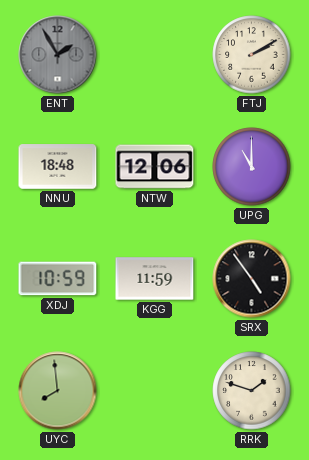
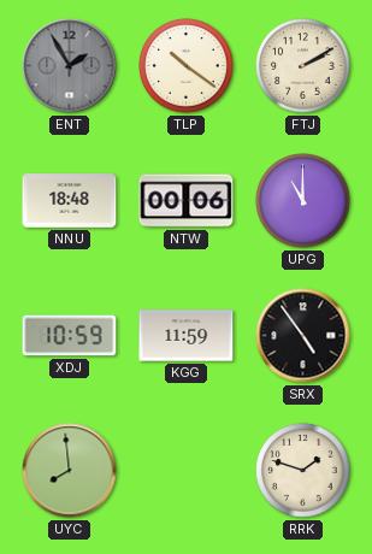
TLP: none -> 10:21
NTW: 12:06 -> 00:06
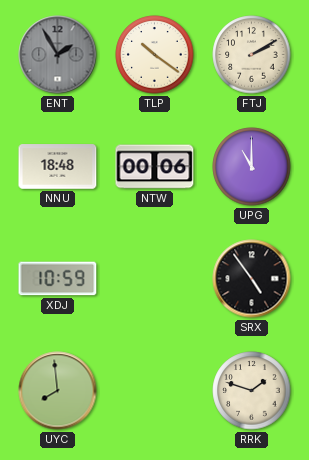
KGG: 11:59 -> none
